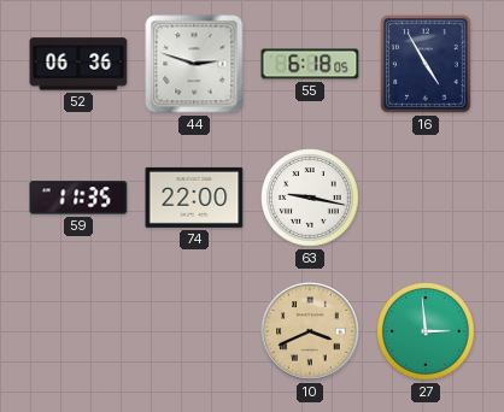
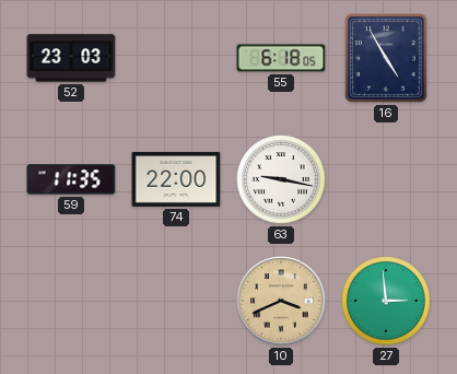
52: 06:36 -> 23:03
44: 2:48 -> none
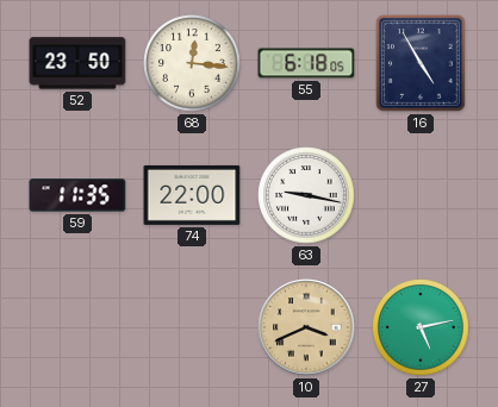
52: 23:03 -> 23:50
68: none -> 12:16
27: 2:59 -> 5:13
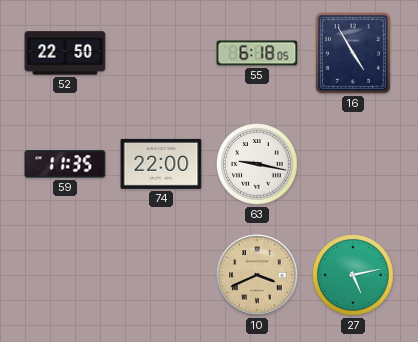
52: 23:50 -> 22:50
68: 12:16 -> none
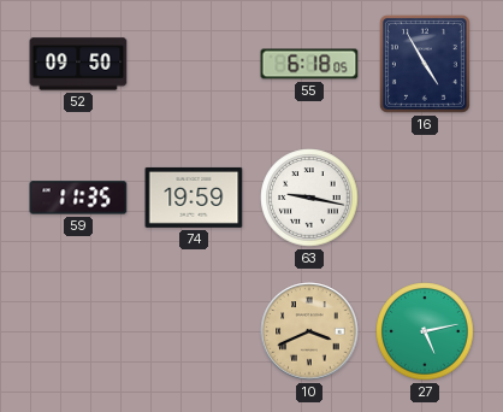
52: 22:50 -> 09:50
74: 22:00 -> 19:59
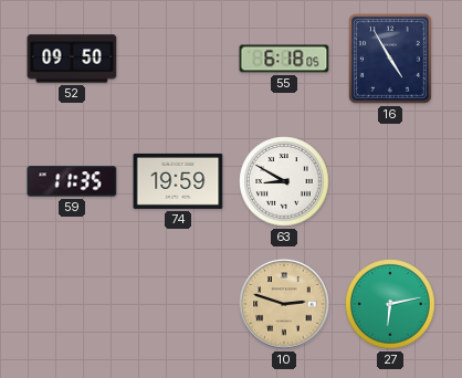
63: 9:17 -> 8:50
10: 3:41 -> 2:48
27: 5:13 -> 6:13
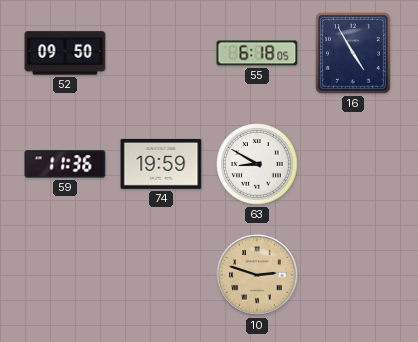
59: 11:35 -> 11:36
27: 6:13 -> none
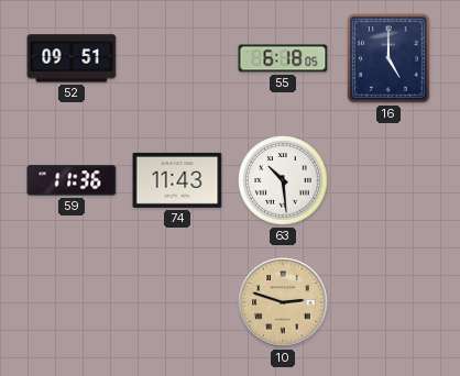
52: 09:50 -> 09:51
16: 4:55 -> 5:00
74: 19:59 -> 11:43
63: 8:50 -> 10:29
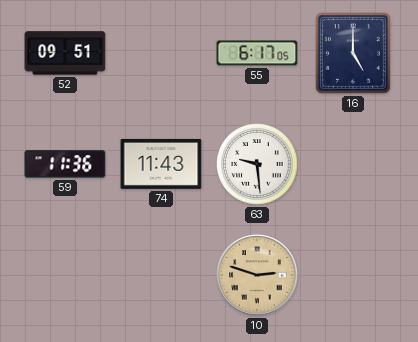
55: 6:18 -> 6:17
63: 10:29 -> 9:29
